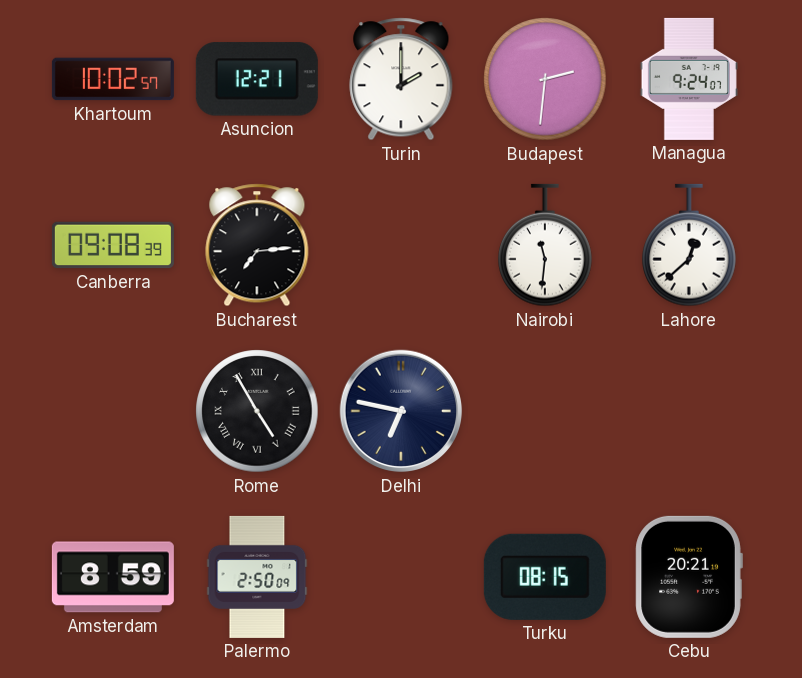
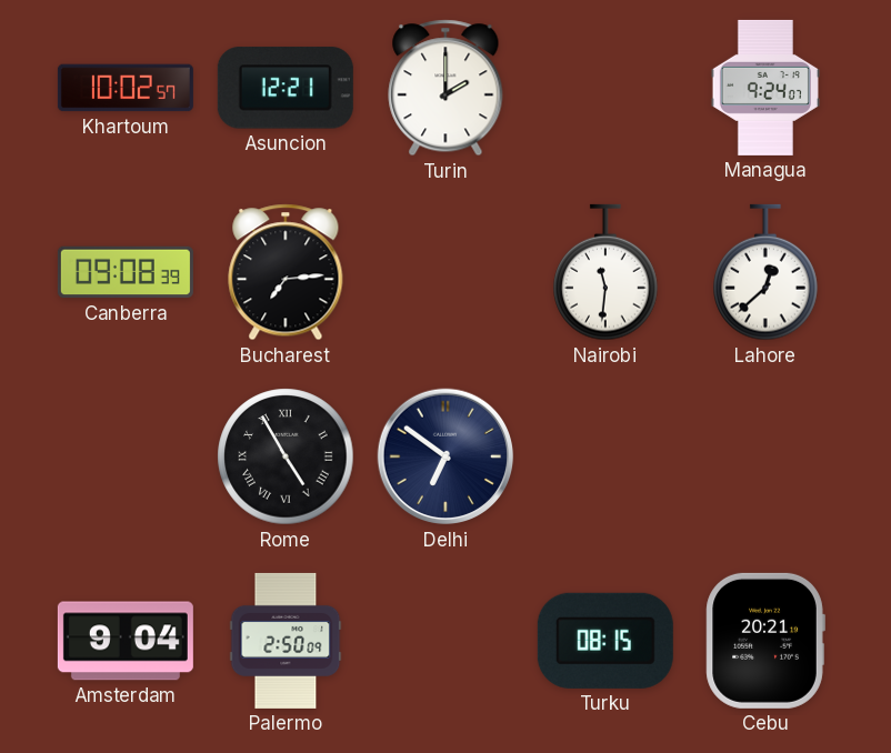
Budapest: 2:31 -> none
Delhi: 6:47 -> 6:51
Amsterdam: 8:59 -> 9:04
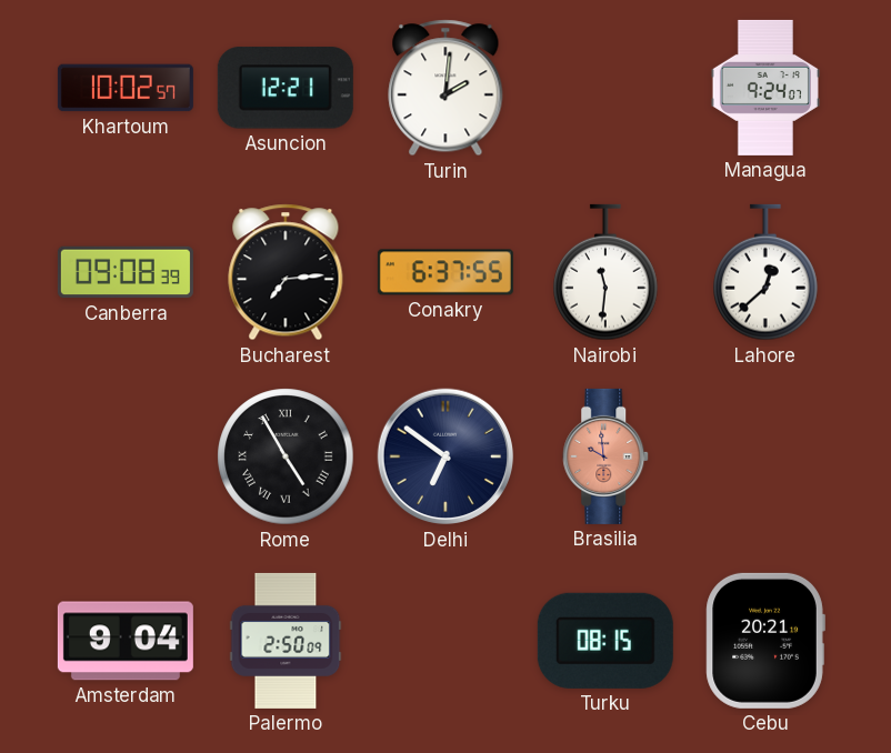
Turin: 2:00 -> 2:01
Conakry: none -> 6:37
Brasilia: none -> 9:59
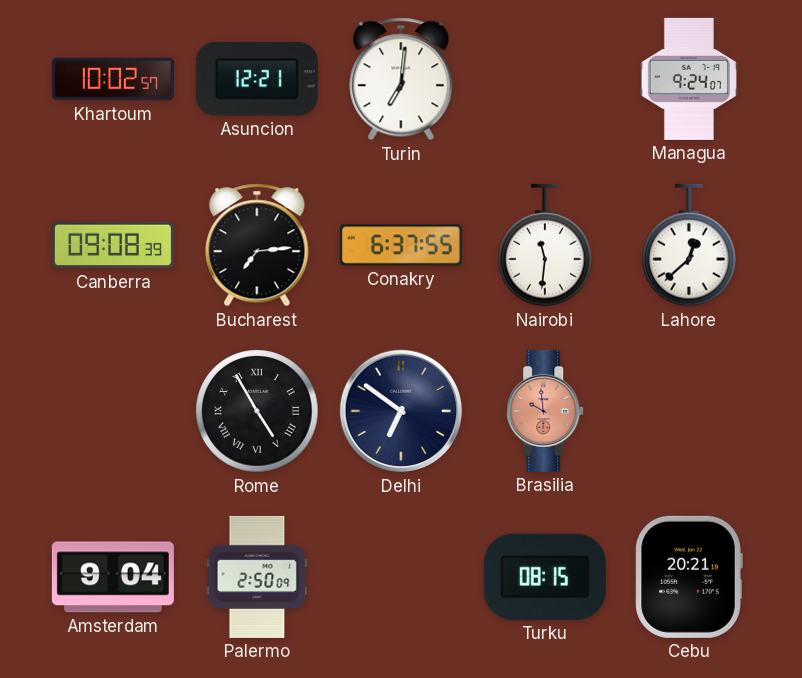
Turin: 2:01 -> 7:01
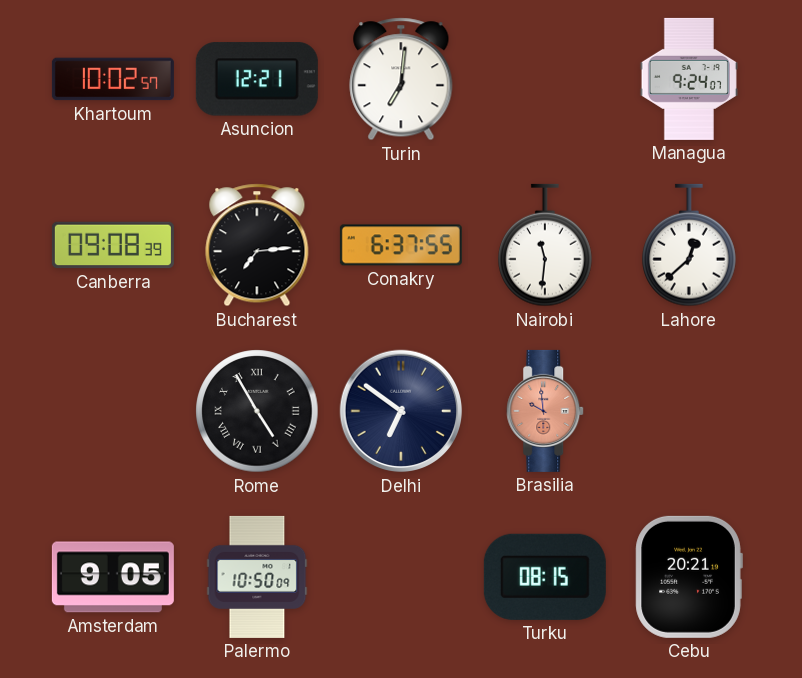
Amsterdam: 9:04 -> 9:05
Palermo: 2:50 -> 10:50
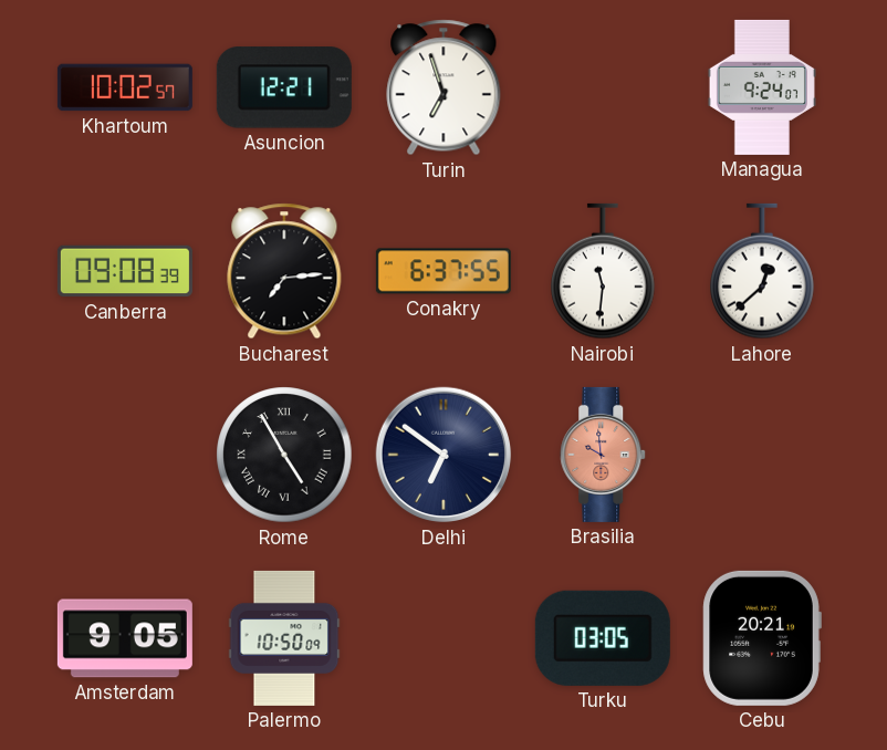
Turin: 7:01 -> 6:57
Turku: 08:15 -> 03:05
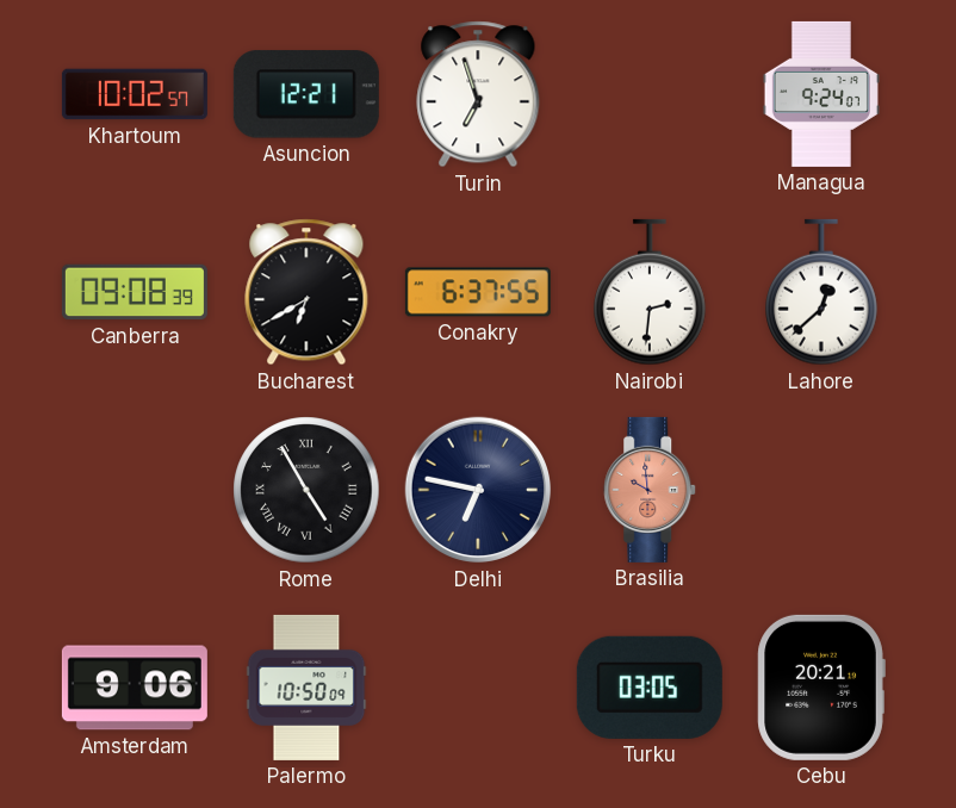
Bucharest: 7:14 -> 6:40
Nairobi: 11:31 -> 2:31
Delhi: 6:51 -> 6:47
Amsterdam: 9:05 -> 9:06
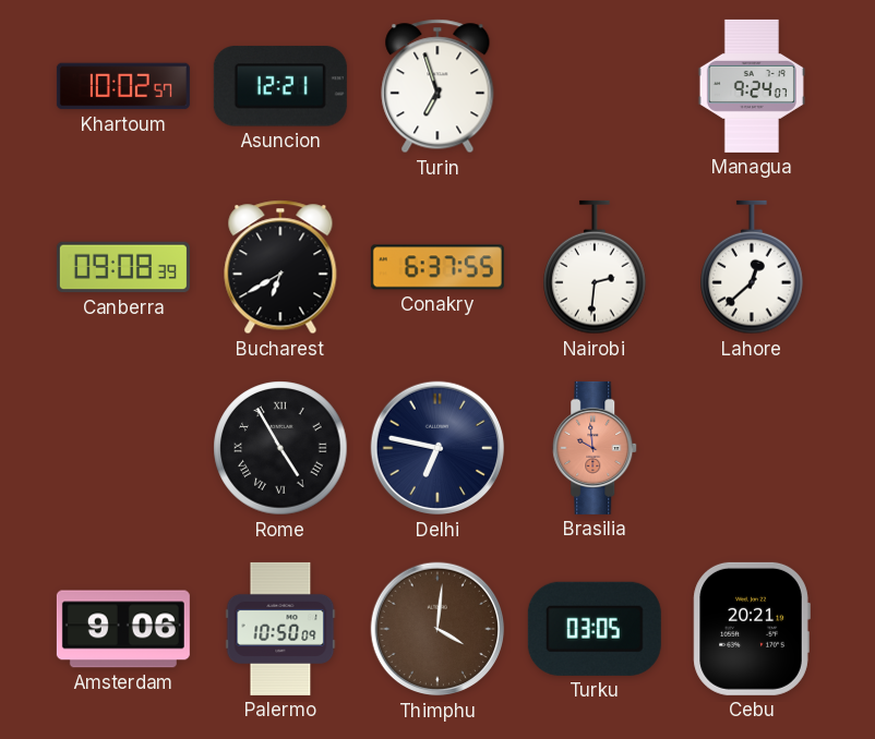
Thimphu: none -> 4:01
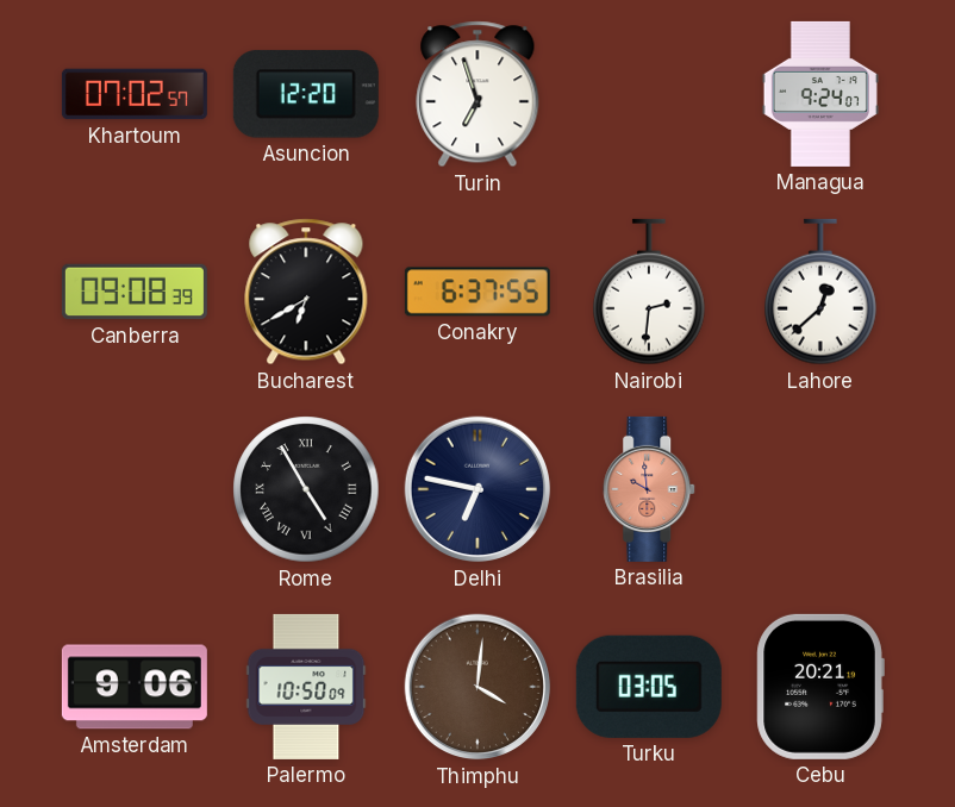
Khartoum: 10:02 -> 07:02
Asuncion: 12:21 -> 12:20
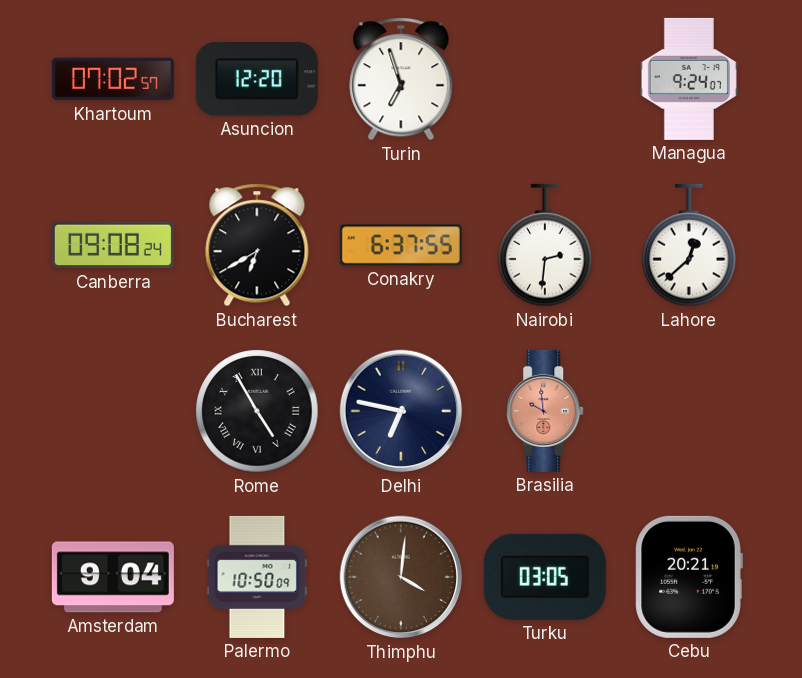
Canberra: 09:08:39 -> 09:08:24
Amsterdam: 9:06 -> 9:04
